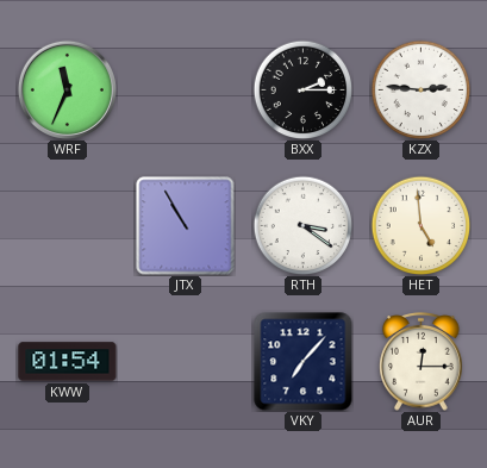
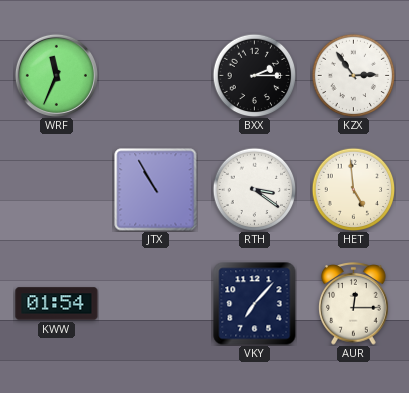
KZX: 2:46 -> 2:54
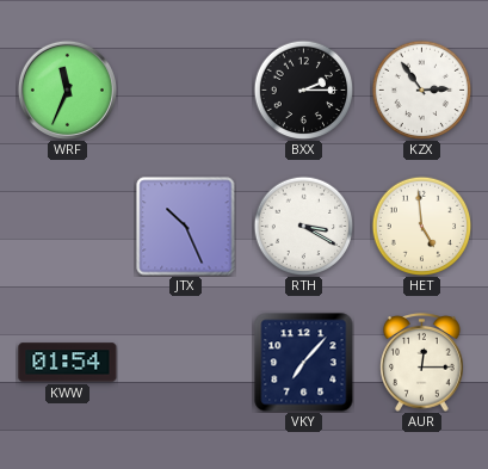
JTX: 10:55 -> 10:26
RTH: 3:21 -> 3:20
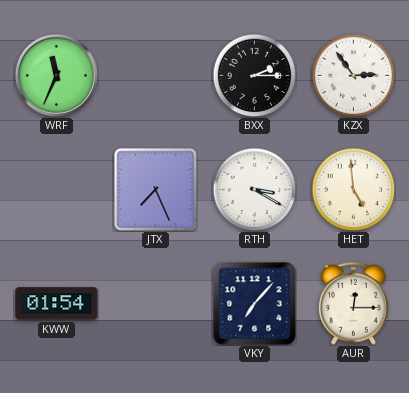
JTX: 10:26 -> 7:26
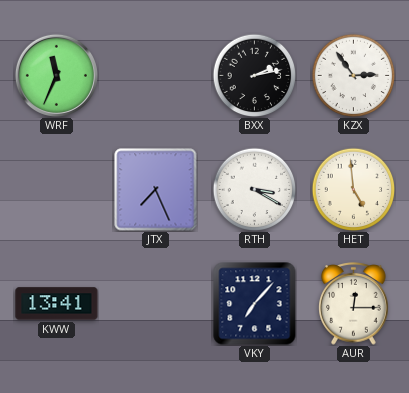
BXX: 2:15 -> 2:13
KWW: 01:54 -> 13:41
